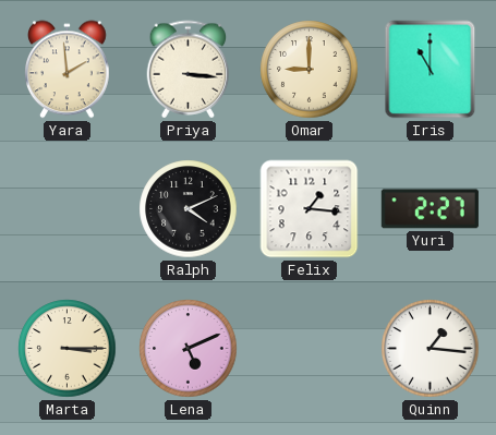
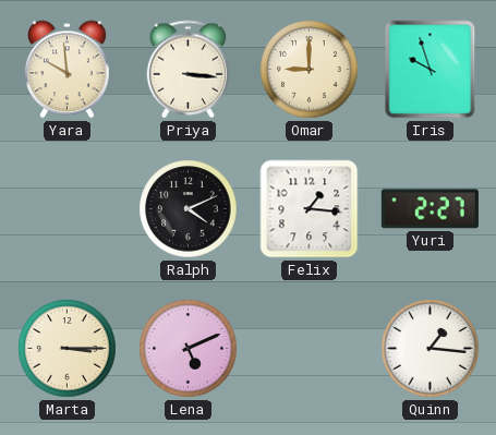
Yara: 1:59 -> 9:59
Iris: 11:00 -> 9:57
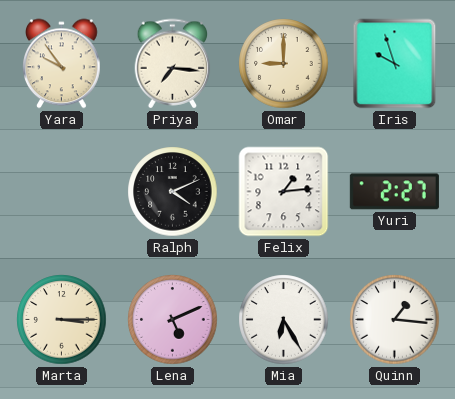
Yara: 9:59 -> 9:54
Priya: 3:16 -> 7:16
Felix: 1:16 -> 1:14
Mia: none -> 6:25
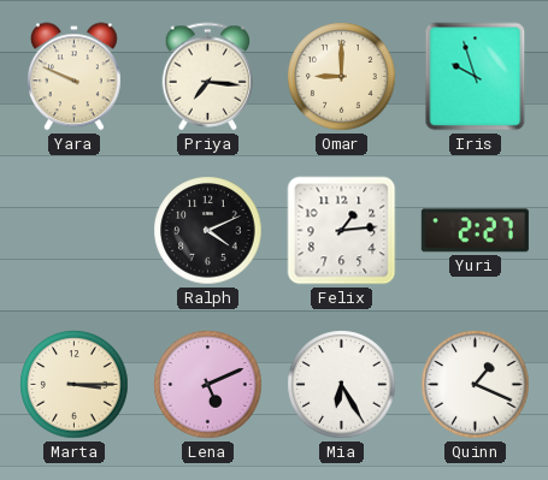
Yara: 9:54 -> 9:49
Quinn: 1:16 -> 1:19
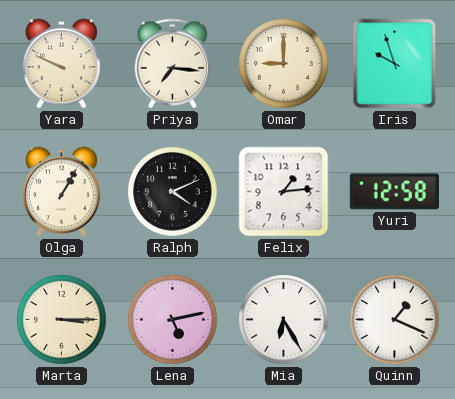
Olga: none -> 1:05
Yuri: 2:27 -> 12:58
Lena: 5:11 -> 5:13
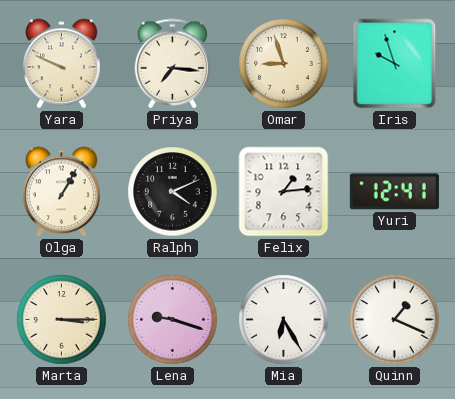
Omar: 9:00 -> 8:57
Yuri: 12:58 -> 12:41
Lena: 5:13 -> 9:18
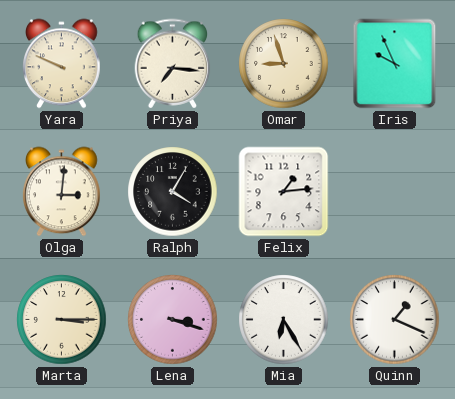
Iris: 9:57 -> 9:56
Olga: 1:05 -> 3:01
Ralph: 4:11 -> 4:05
Yuri: 12:41 -> none
Lena: 9:18 -> 3:18
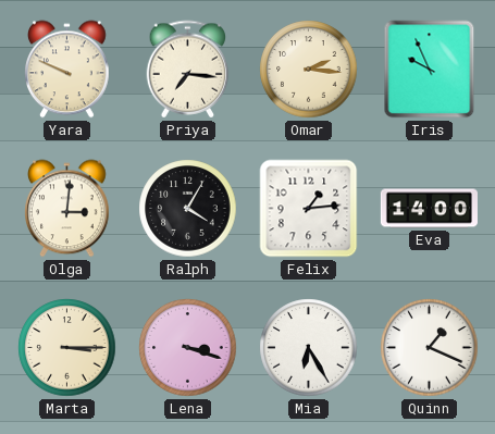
Omar: 8:57 -> 2:16
Eva: none -> 14:00
